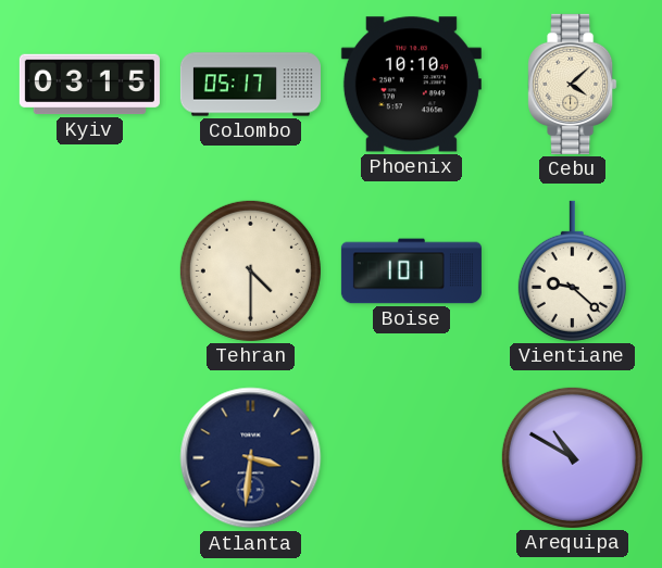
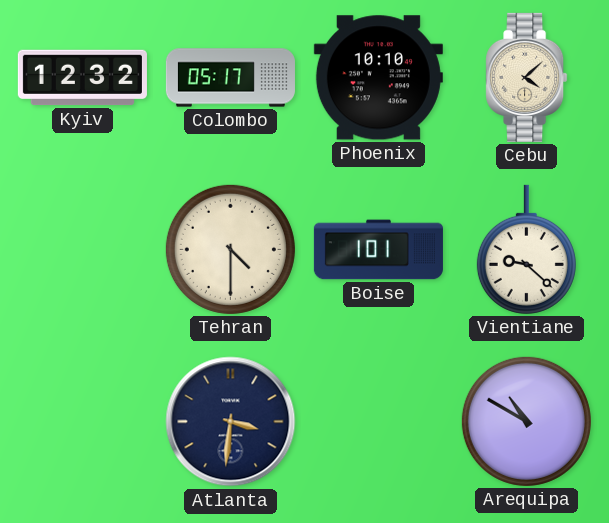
Kyiv: 03:15 -> 12:32
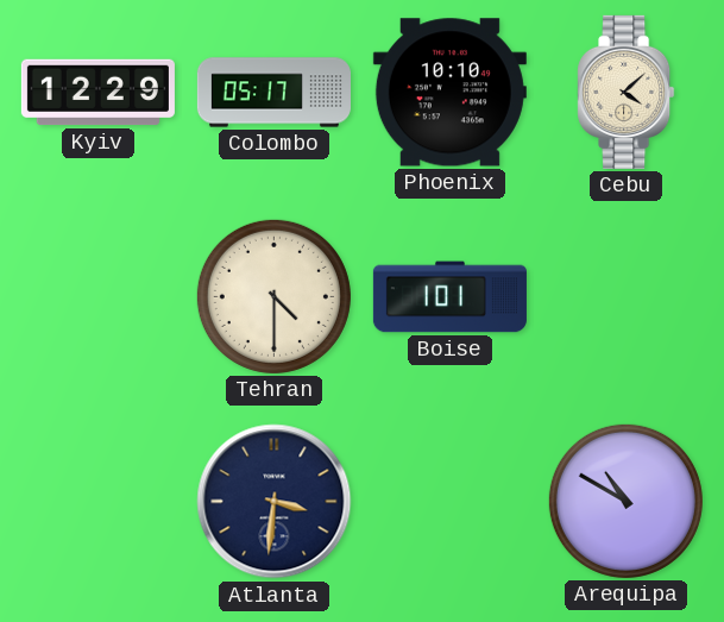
Kyiv: 12:32 -> 12:29
Vientiane: 9:22 -> none
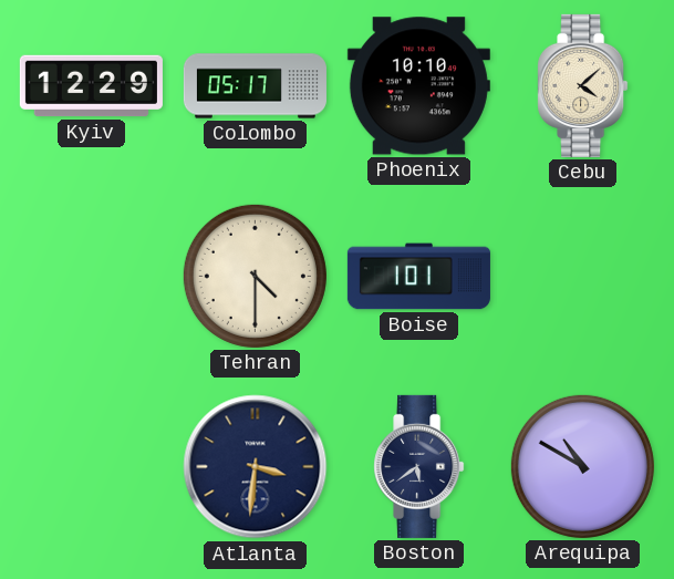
Boston: none -> 5:39
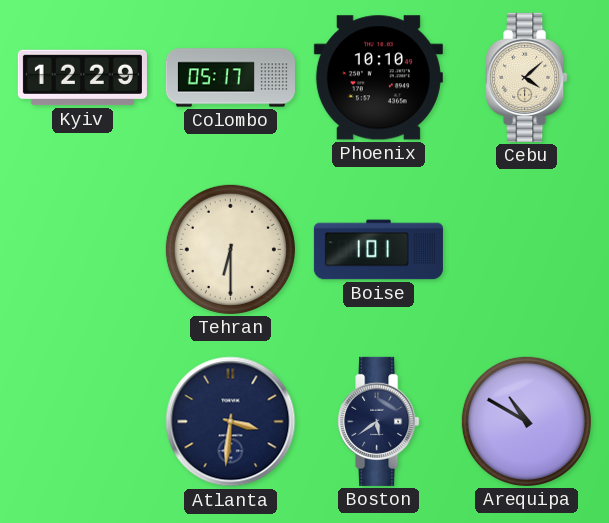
Tehran: 4:30 -> 6:30
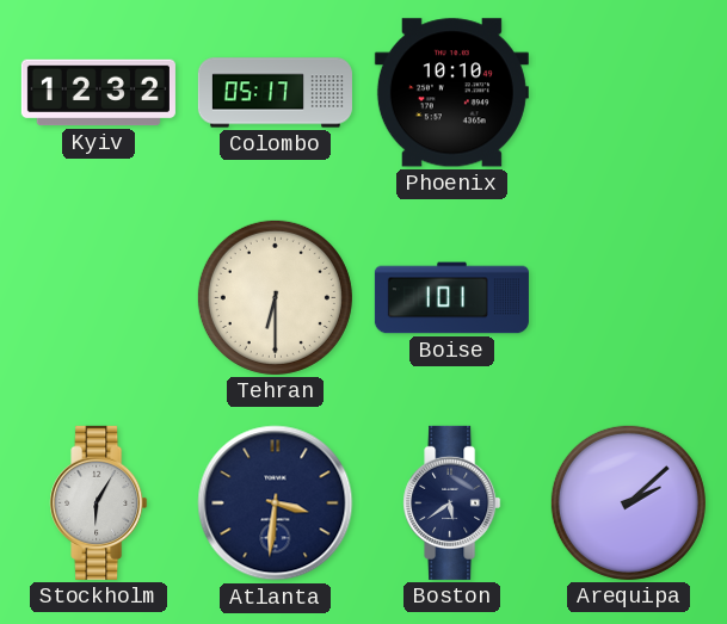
Kyiv: 12:29 -> 12:32
Cebu: 4:08 -> none
Stockholm: none -> 6:05
Arequipa: 10:50 -> 2:08
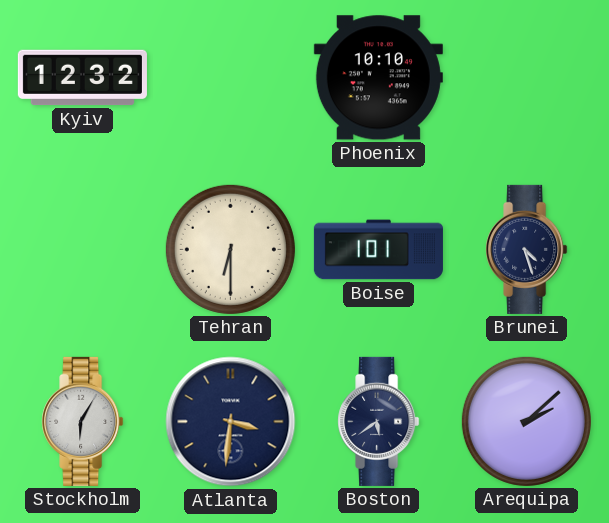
Colombo: 05:17 -> none
Brunei: none -> 4:27
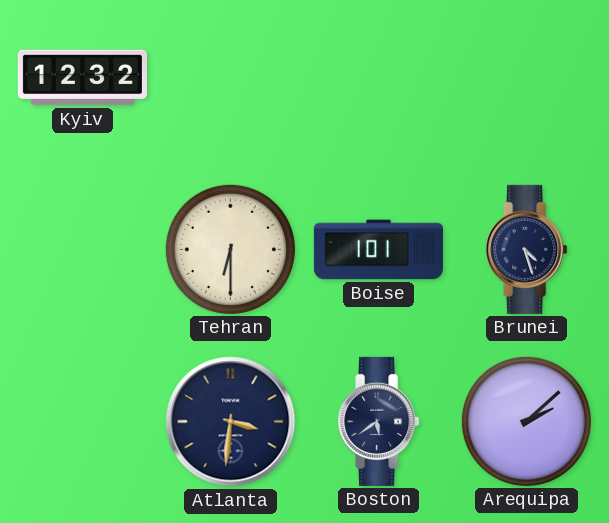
Phoenix: 10:10 -> none
Stockholm: 6:05 -> none
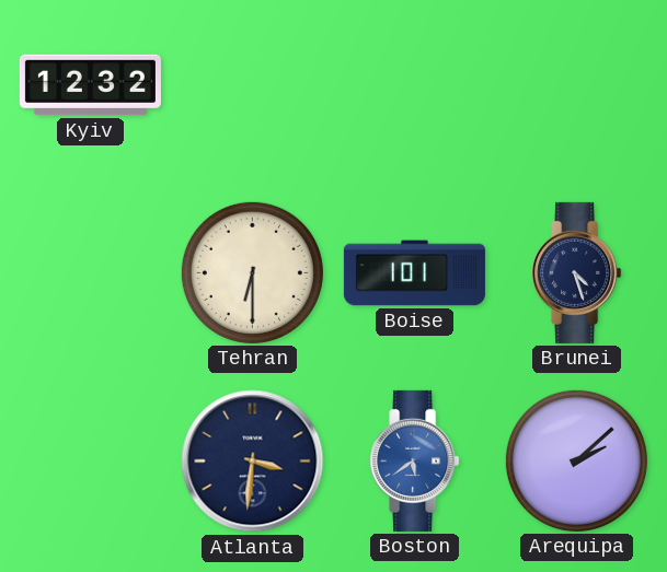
Boston dial: navy -> blue
